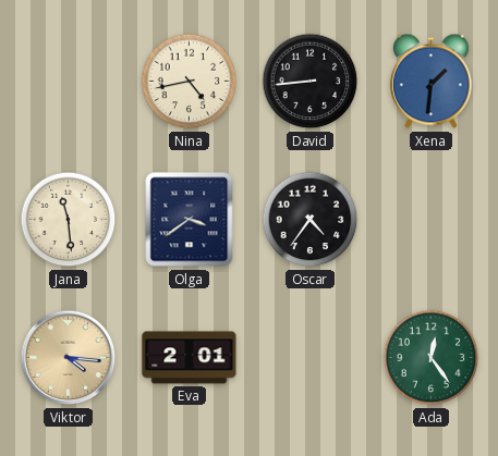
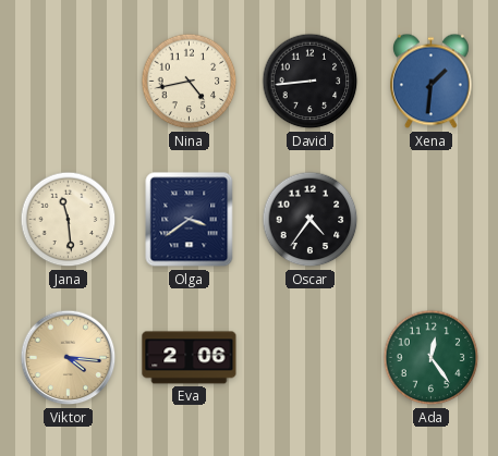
Eva: 2:01 -> 2:06
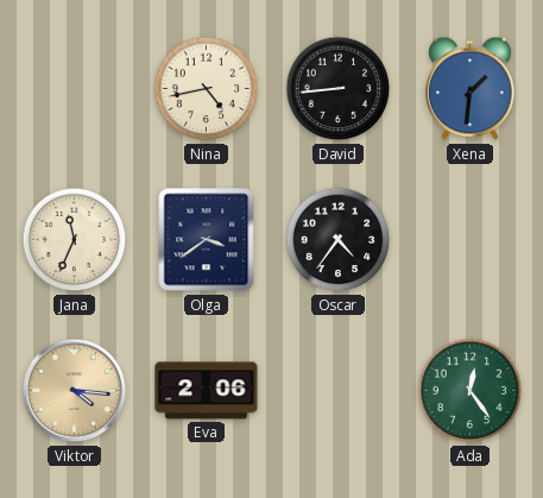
Jana: 11:29 -> 11:34
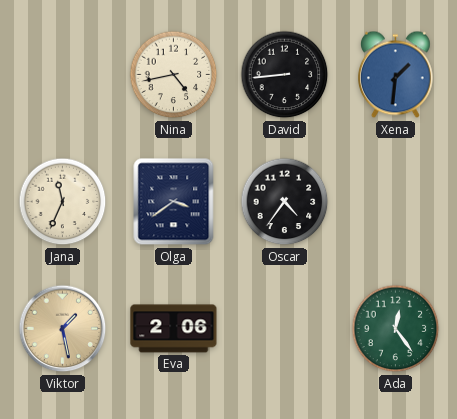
Viktor: 4:16 -> 1:28
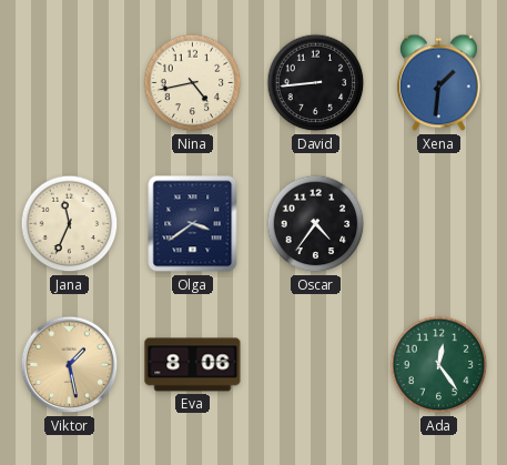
Eva: 2:06 -> 8:06
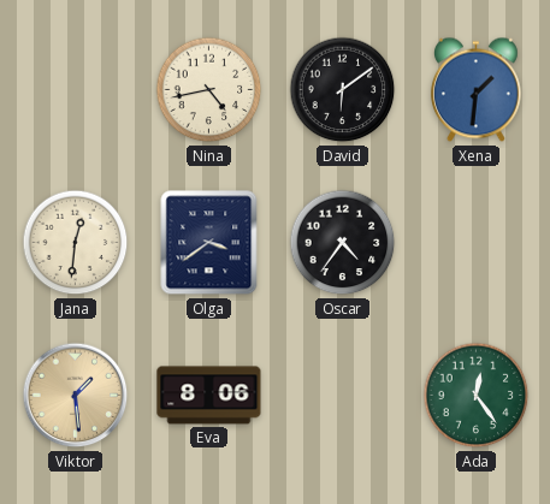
David: 8:44 -> 6:09
Jana: 11:34 -> 12:31
Viktor: 1:28 -> 1:29
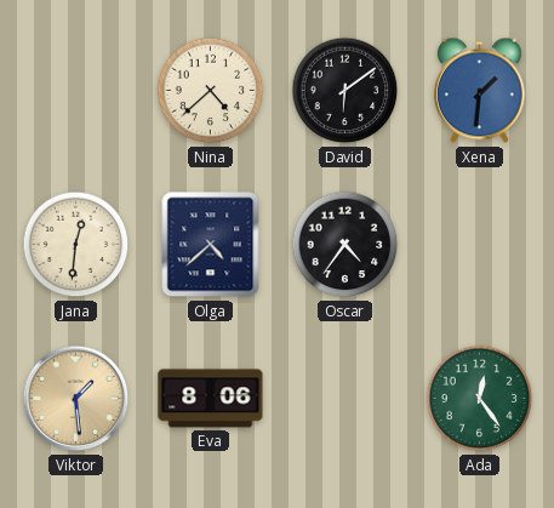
Nina: 4:43 -> 4:38
Olga: 3:39 -> 4:38
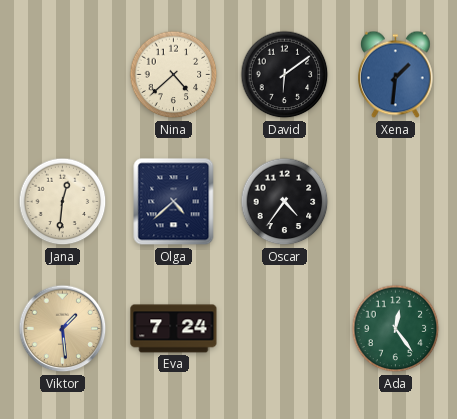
Eva: 8:06 -> 7:24
